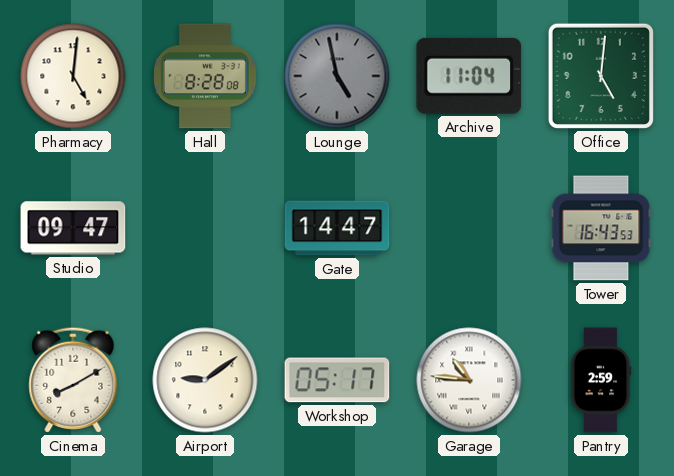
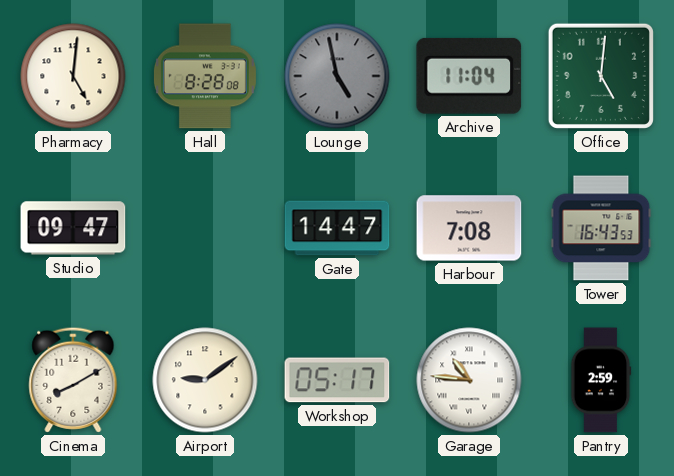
Harbour: none -> 7:08
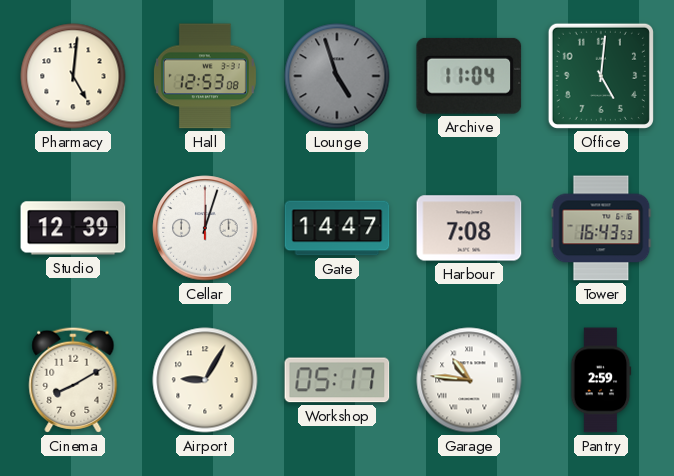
Hall: 8:28 -> 12:53
Lounge: 4:58 -> 4:57
Studio: 09:47 -> 12:39
Cellar: none -> 12:03
Airport: 9:09 -> 9:05
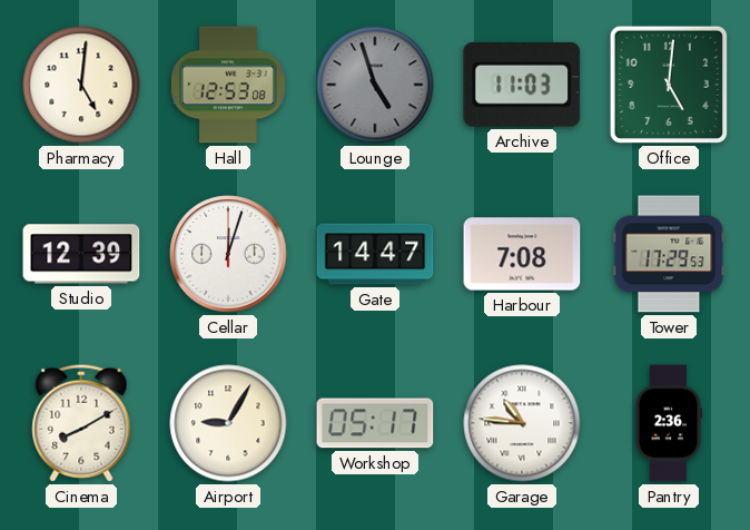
Archive: 11:04 -> 11:03
Tower: 16:43 -> 17:29
Pantry: 2:59 -> 2:36
